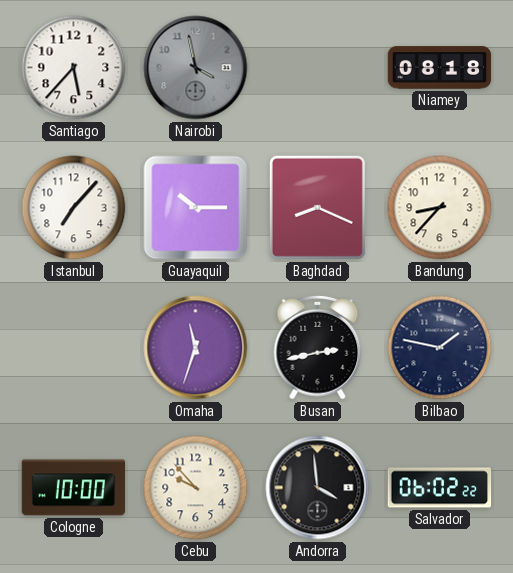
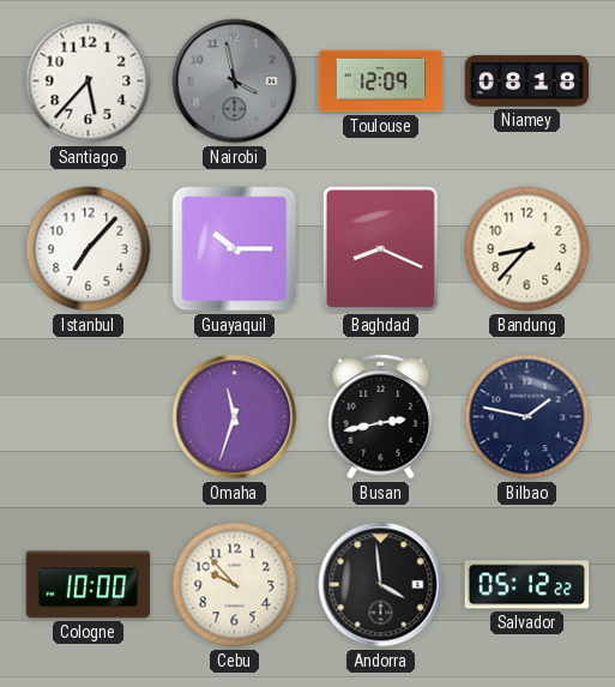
Toulouse: none -> 12:09
Salvador: 06:02 -> 05:12
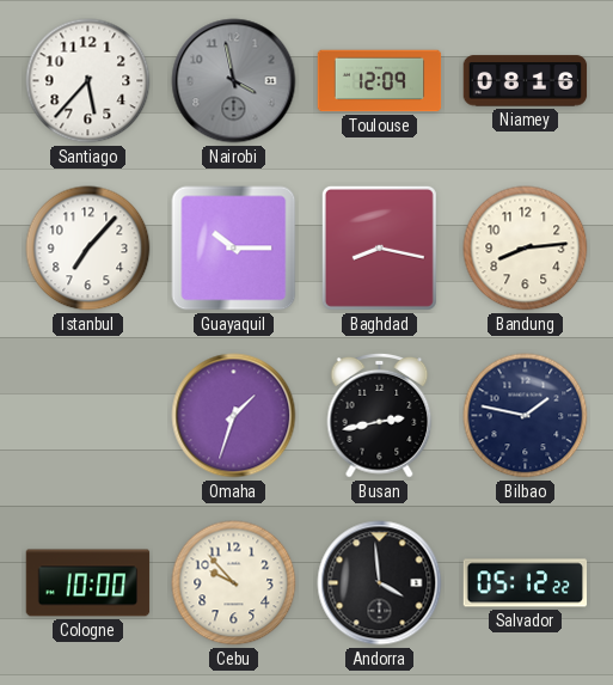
Niamey: 08:18 -> 08:16
Baghdad: 8:19 -> 8:17
Bandung: 8:37 -> 8:14
Omaha: 11:33 -> 1:33
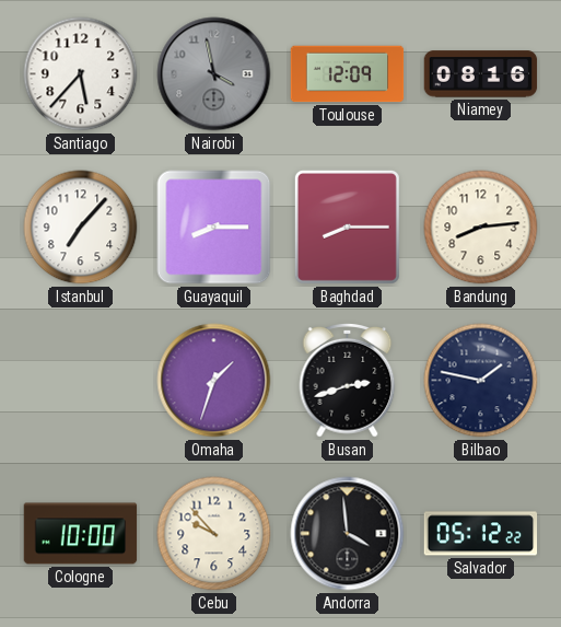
Guayaquil: 10:15 -> 8:15
Baghdad: 8:17 -> 8:15
Busan: 2:43 -> 2:42
